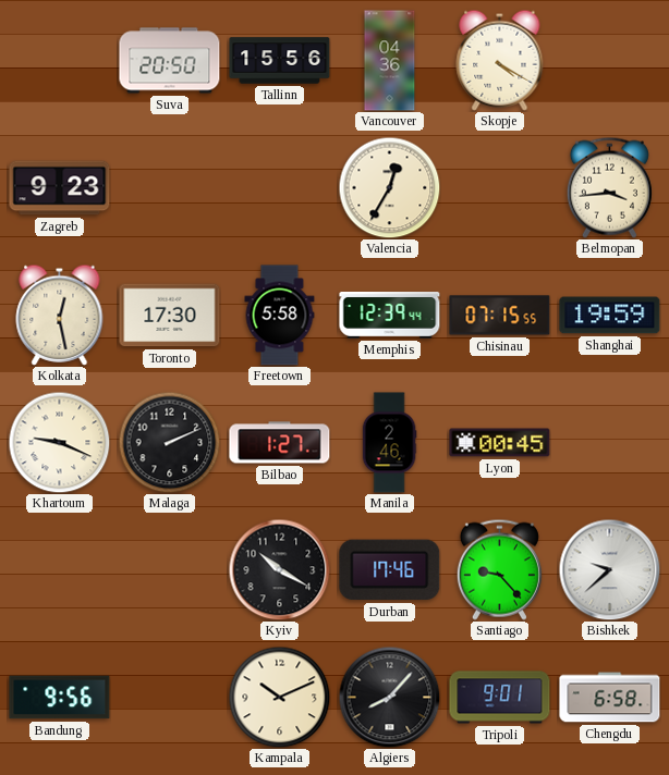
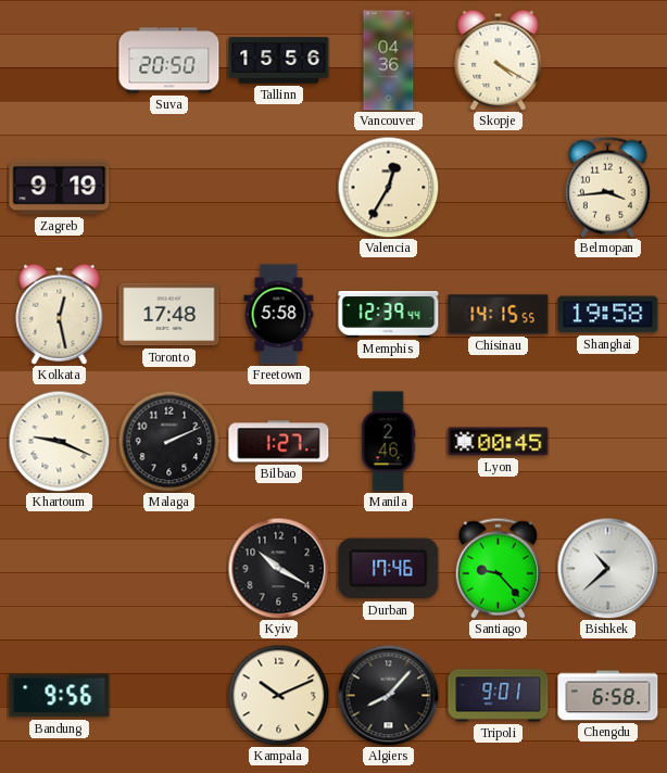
Zagreb: 9:23 -> 9:19
Toronto: 17:30 -> 17:48
Chisinau: 07:15 -> 14:15
Shanghai: 19:59 -> 19:58
Bishkek: 9:38 -> 10:38
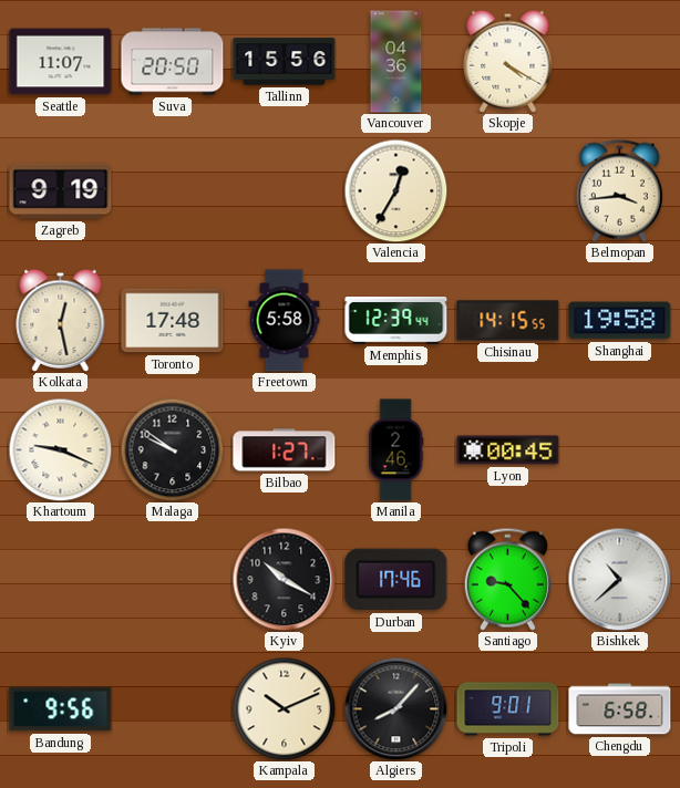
Seattle: none -> 11:07
Malaga: 2:11 -> 9:51
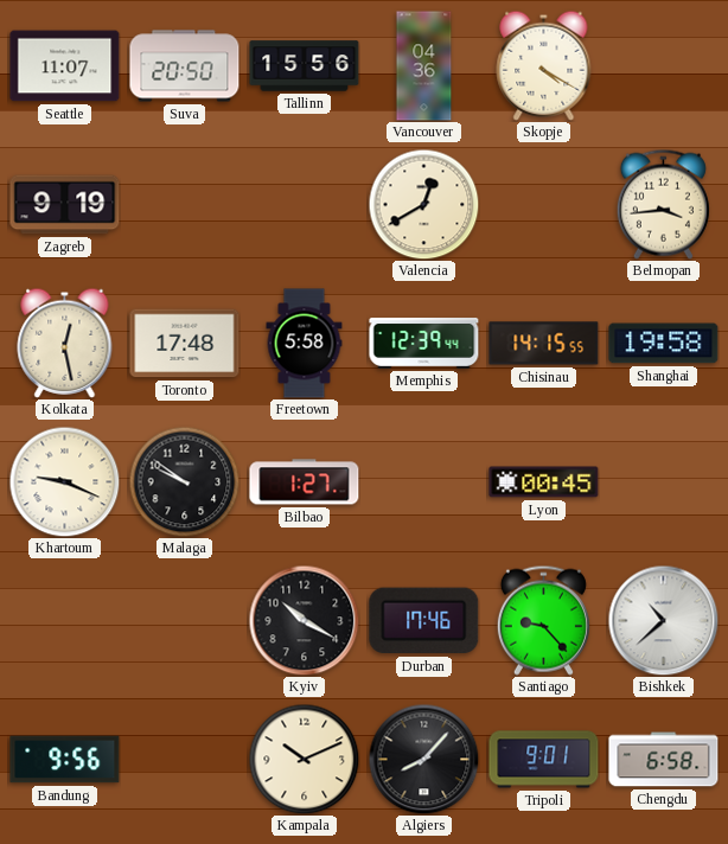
Valencia: 12:35 -> 12:40
Manila: 2:46 -> none
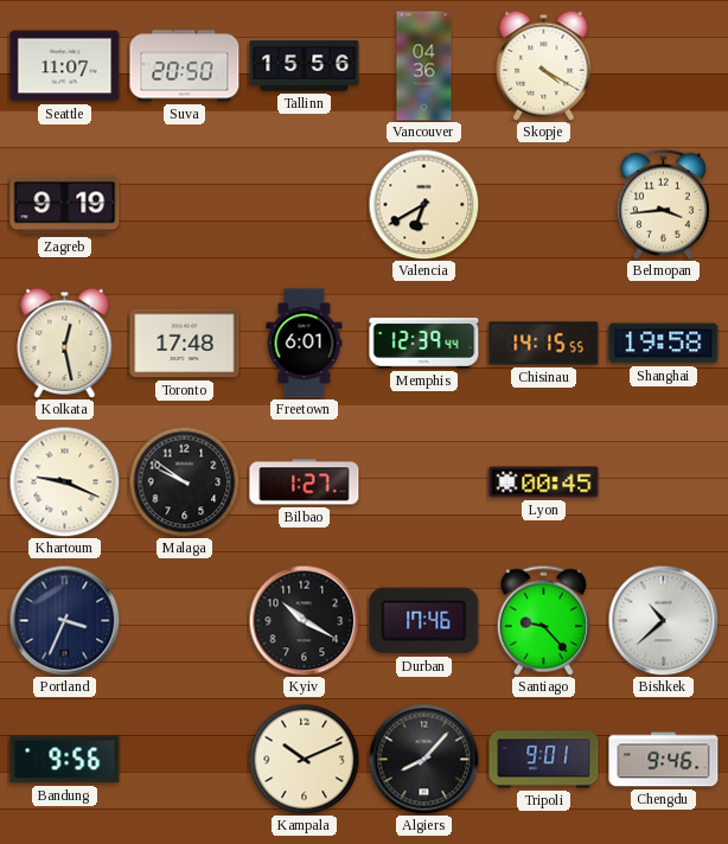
Valencia: 12:40 -> 6:40
Freetown: 5:58 -> 6:01
Portland: none -> 3:34
Chengdu: 6:58 -> 9:46
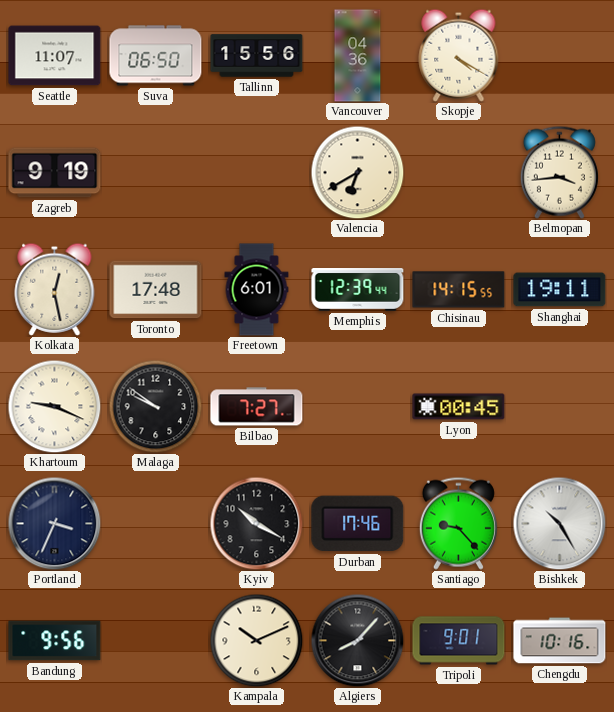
Suva: 20:50 -> 06:50
Shanghai: 19:58 -> 19:11
Bilbao: 1:27 -> 7:27
Bishkek: 10:38 -> 10:25
Chengdu: 9:46 -> 10:16
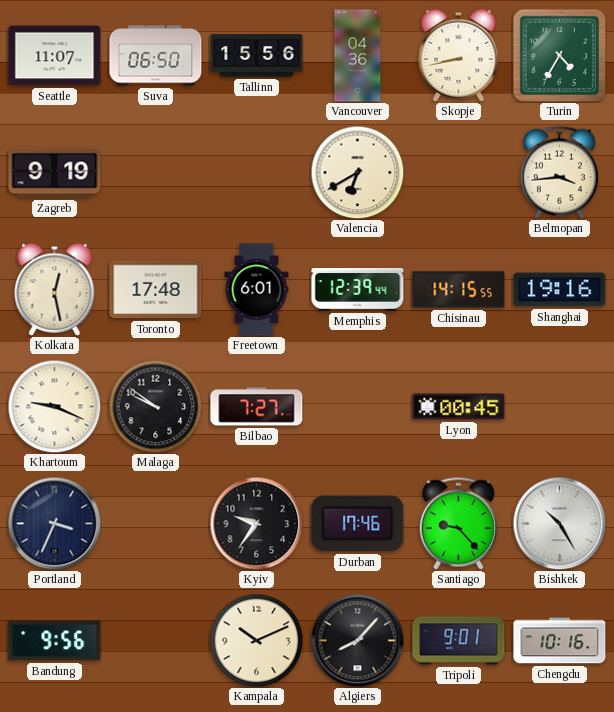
Skopje: 4:20 -> 8:43
Turin: none -> 4:35
Shanghai: 19:11 -> 19:16
Kyiv: 10:20 -> 9:36
